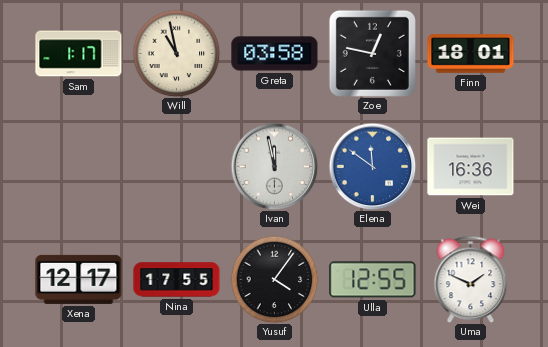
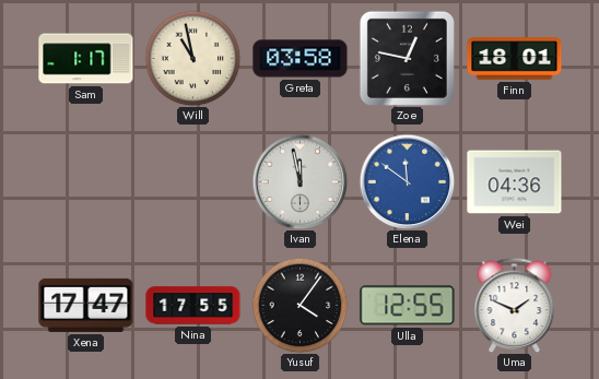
Wei: 16:36 -> 04:36
Xena: 12:17 -> 17:47
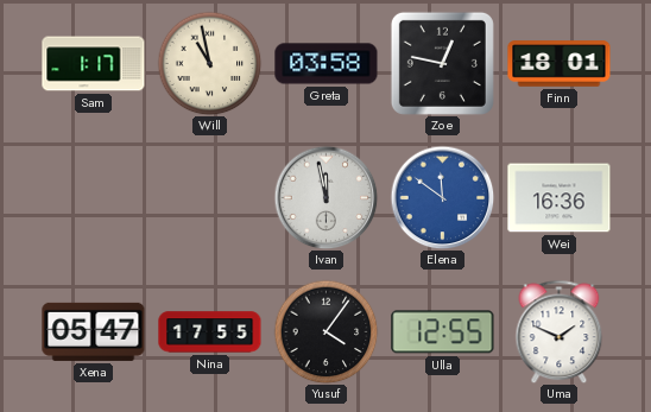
Wei: 04:36 -> 16:36
Xena: 17:47 -> 05:47
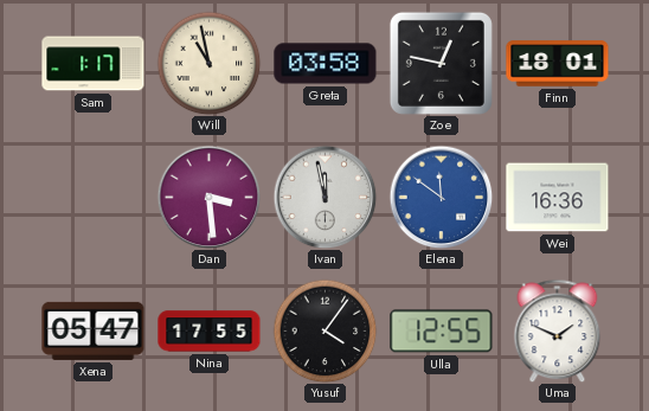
Dan: none -> 3:29
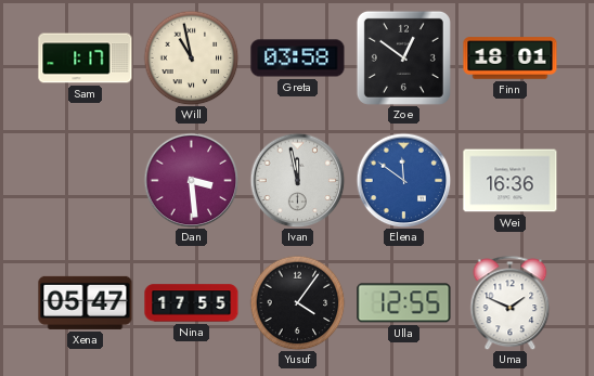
Zoe: 12:47 -> 12:51
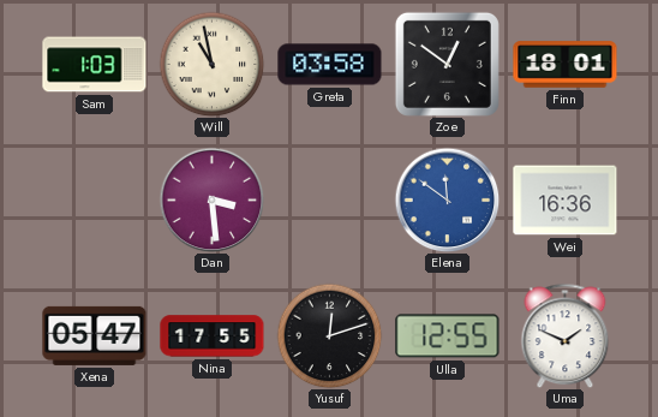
Sam: 1:17 -> 1:03
Ivan: 11:58 -> none
Yusuf: 4:06 -> 12:12
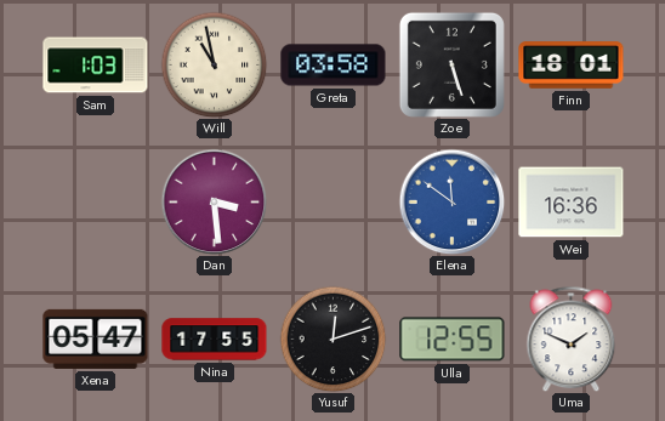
Zoe: 12:51 -> 5:27
